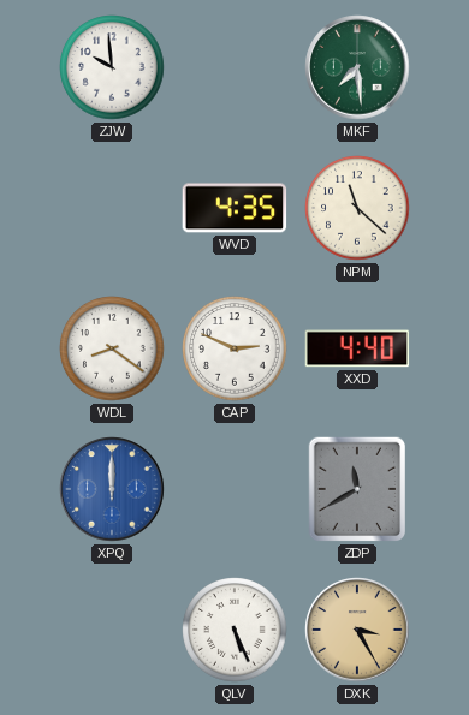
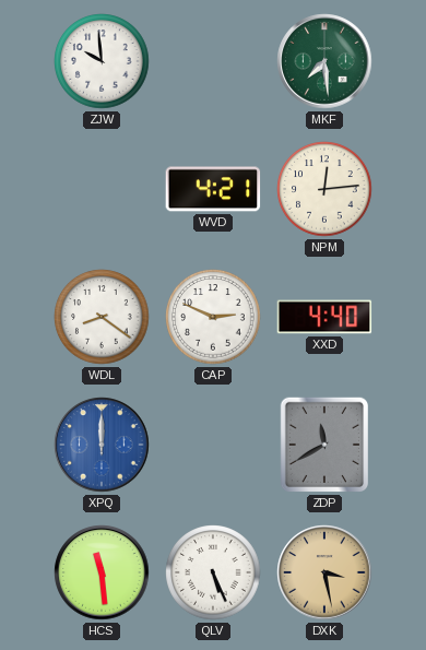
WVD: 4:35 -> 4:21
NPM: 11:22 -> 12:14
HCS: none -> 11:29
DXK: 3:25 -> 3:28
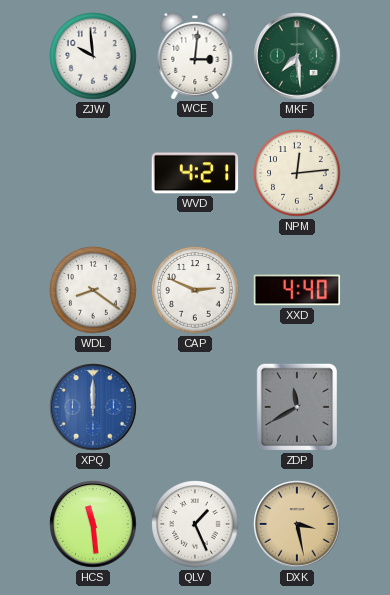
WCE: none -> 3:01
QLV: 5:26 -> 1:26
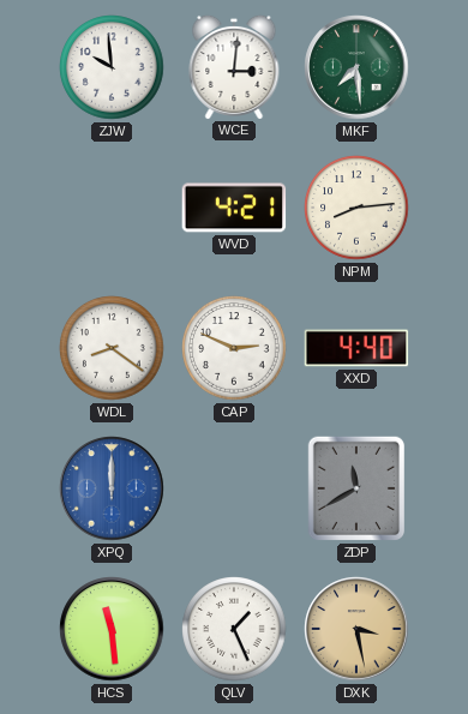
NPM: 12:14 -> 8:14
